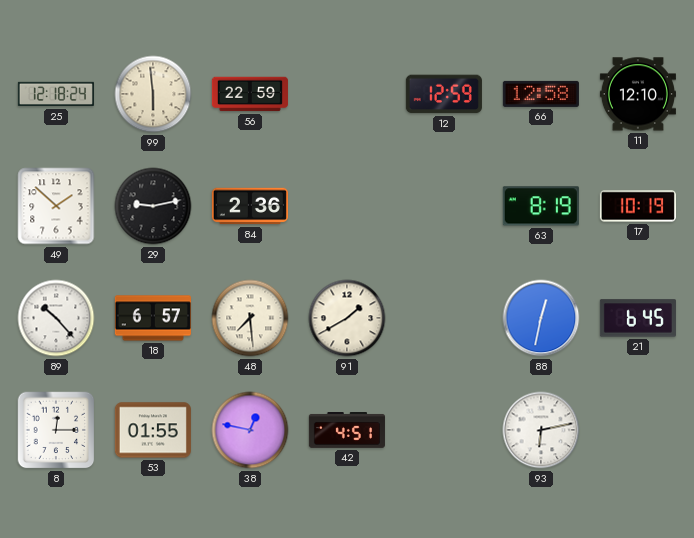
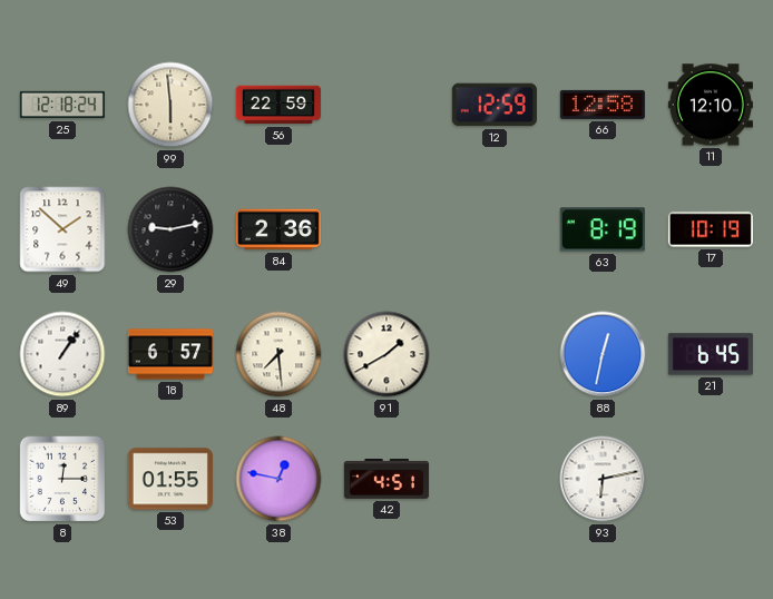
89: 10:23 -> 1:06
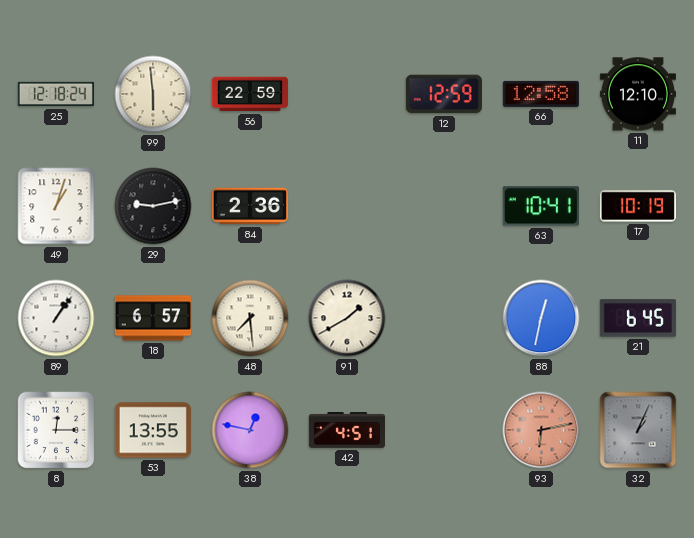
49: 1:52 -> 1:03
63: 8:19 -> 10:41
53: 01:55 -> 13:55
93 dial: white -> salmon
32: none -> 1:04
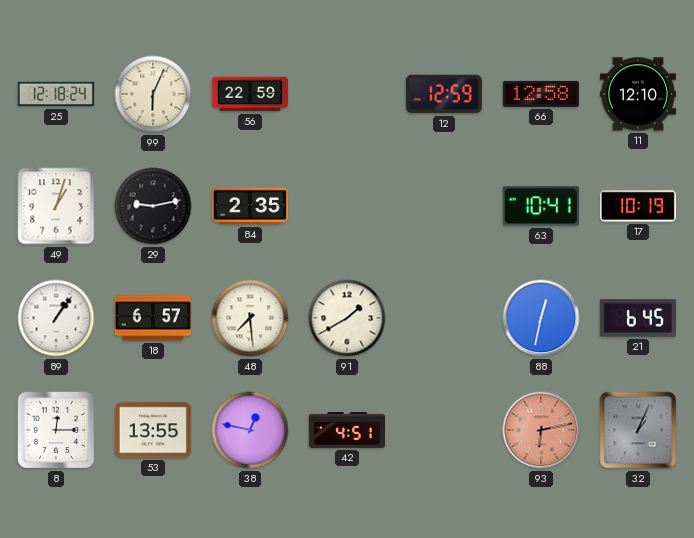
99: 5:59 -> 6:04
84: 2:36 -> 2:35
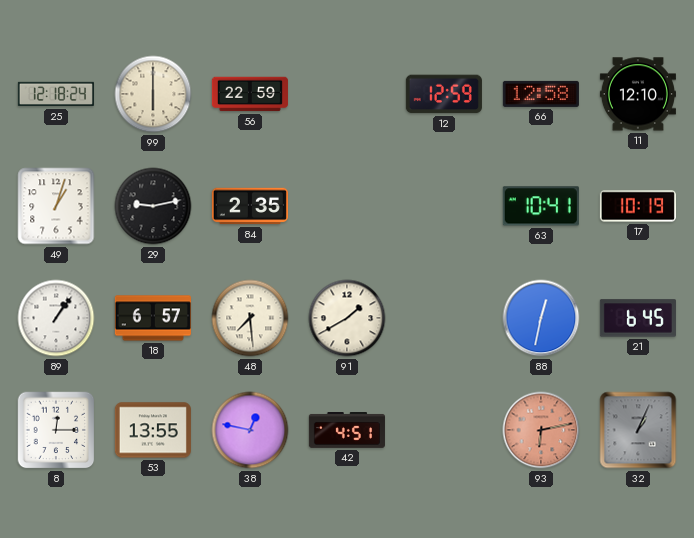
99: 6:04 -> 6:00
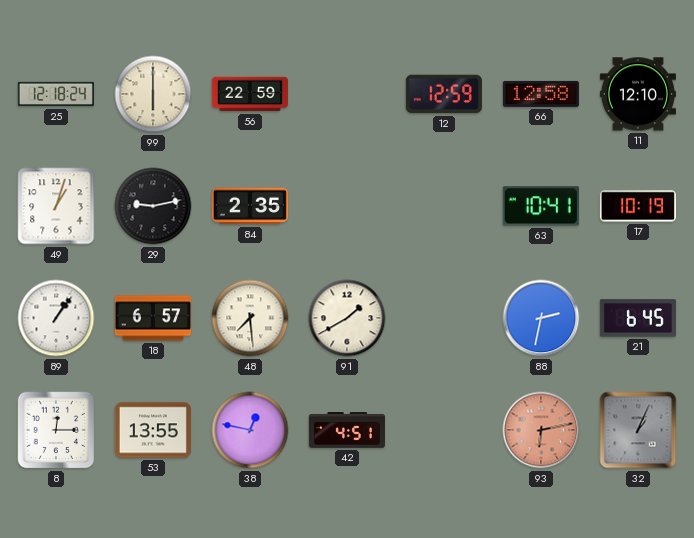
88: 12:32 -> 2:32
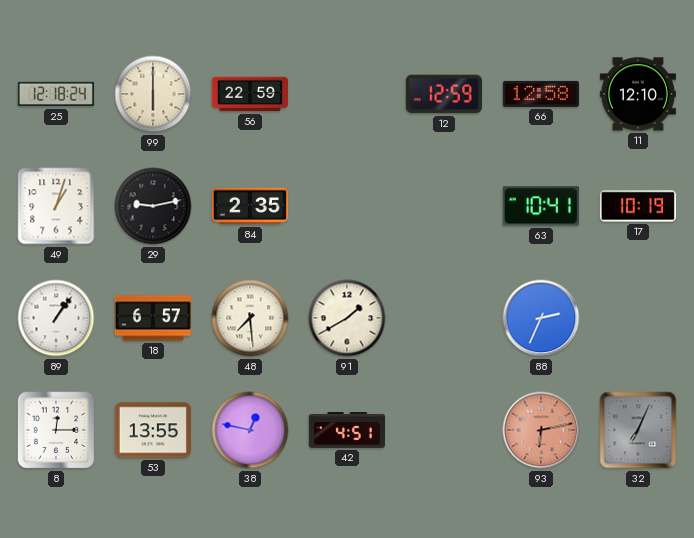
88: 2:32 -> 2:34
21: 6:45 -> none
32: 1:04 -> 7:04
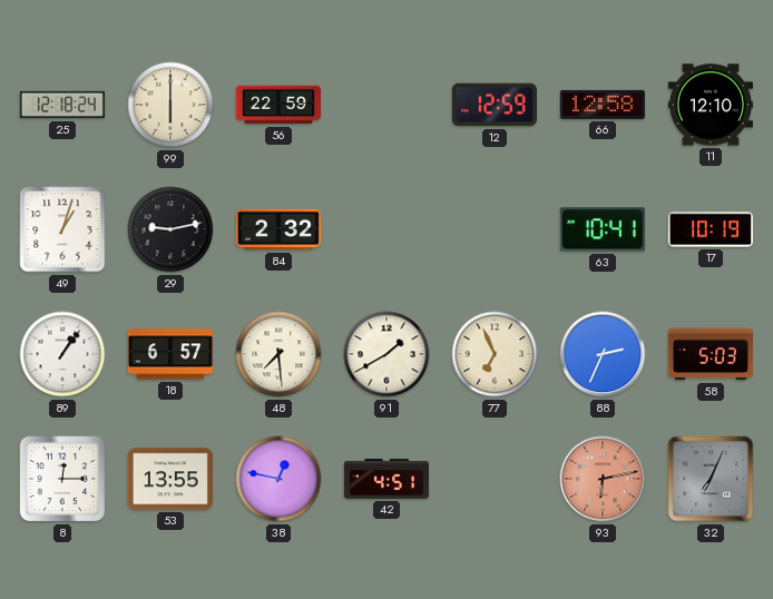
84: 2:35 -> 2:32
77: none -> 6:56
58: none -> 5:03
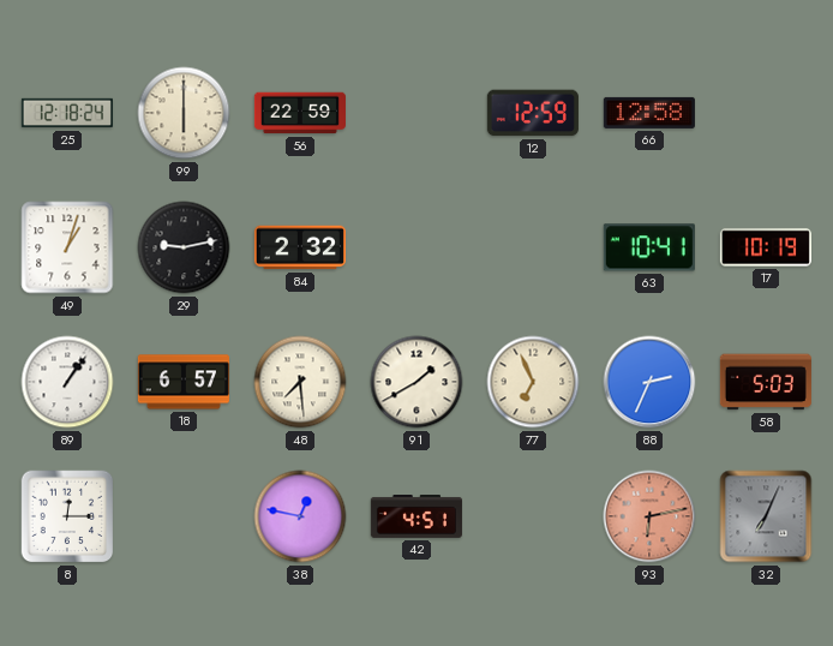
11: 12:10 -> none
53: 13:55 -> none
